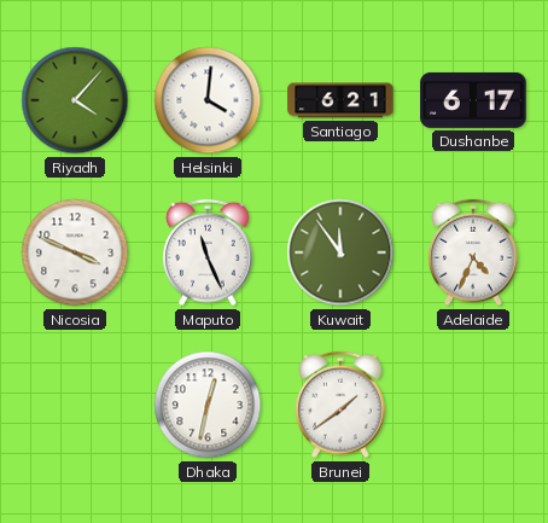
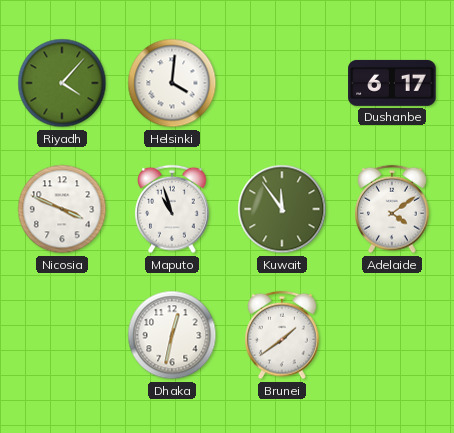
Santiago: 6:21 -> none
Maputo: 11:26 -> 10:57
Adelaide: 4:34 -> 4:09
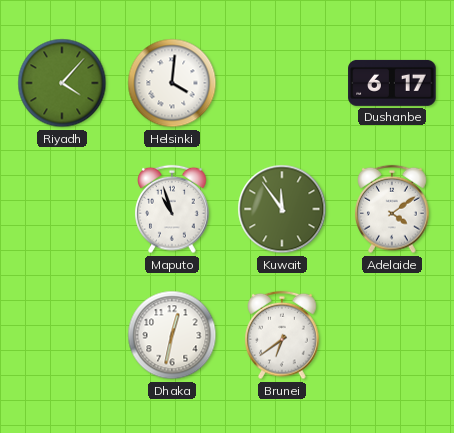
Nicosia: 3:49 -> none
Brunei: 1:39 -> 6:39
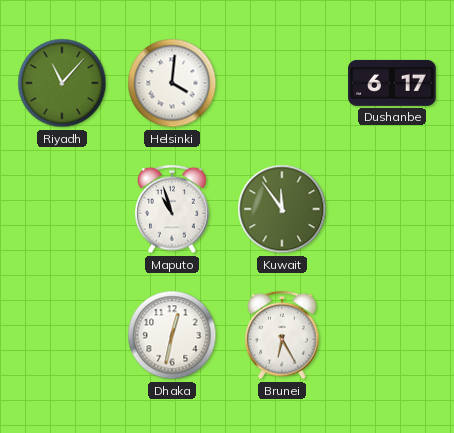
Riyadh: 4:07 -> 11:07
Adelaide: 4:09 -> none
Brunei: 6:39 -> 6:25
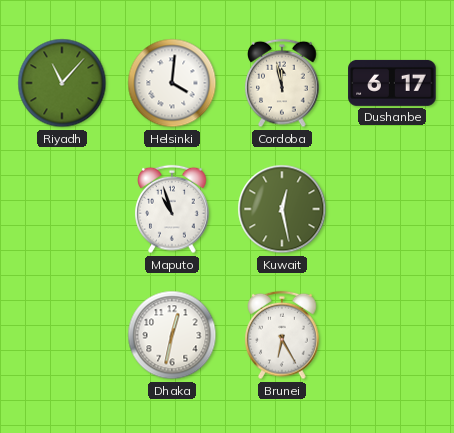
Cordoba: none -> 11:58
Kuwait: 11:54 -> 12:28
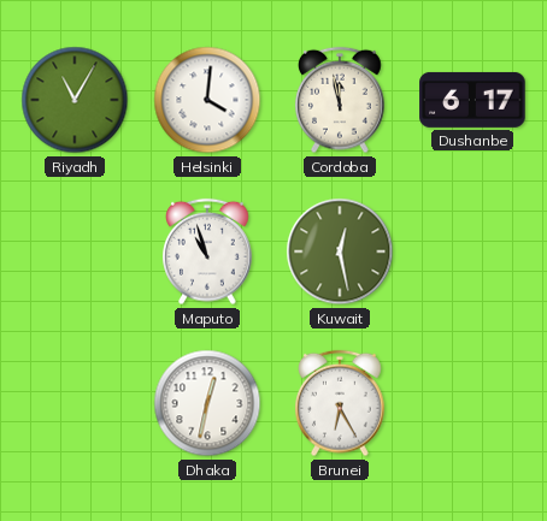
Riyadh: 11:07 -> 11:05
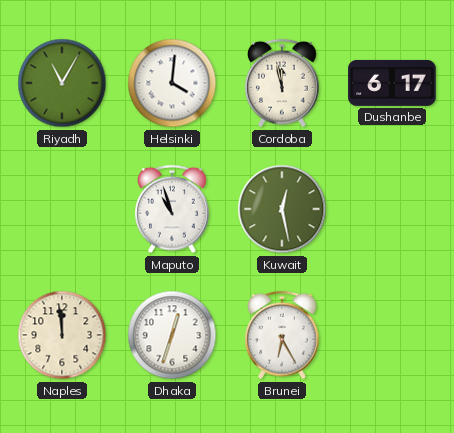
Naples: none -> 11:59
Dhaka: 12:32 -> 12:33
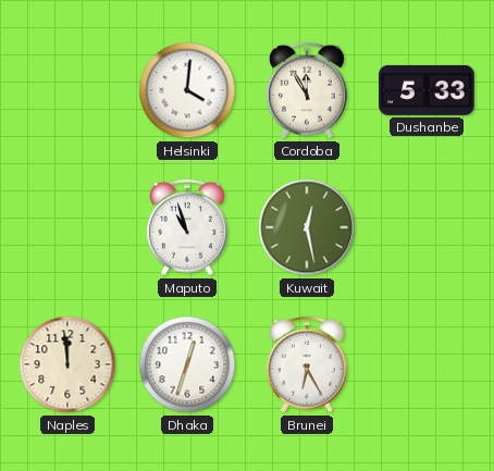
Riyadh: 11:05 -> none
Cordoba: 11:58 -> 11:55
Dushanbe: 6:17 -> 5:33
